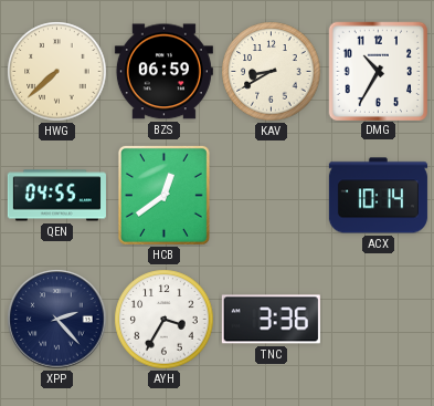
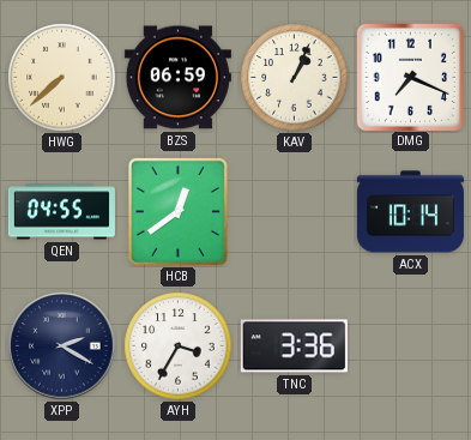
KAV: 8:40 -> 1:04
DMG: 10:35 -> 7:19
XPP: 2:23 -> 2:20
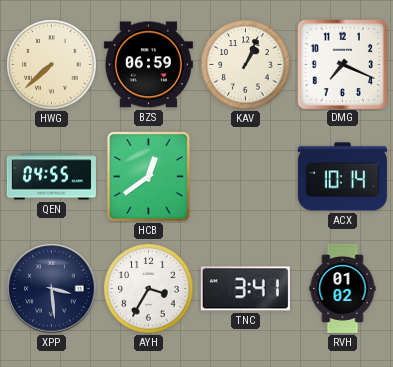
XPP: 2:20 -> 3:29
TNC: 3:36 -> 3:41
RVH: none -> 01:02
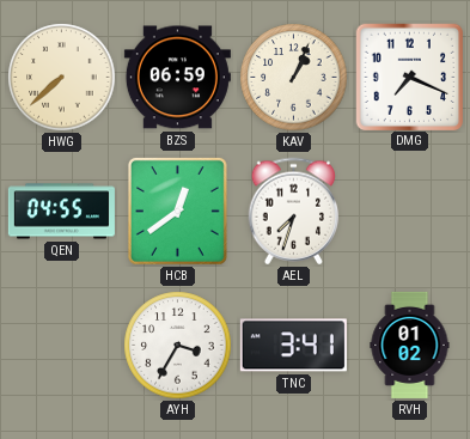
AEL: none -> 7:33
ACX: 10:14 -> none
XPP: 3:29 -> none
